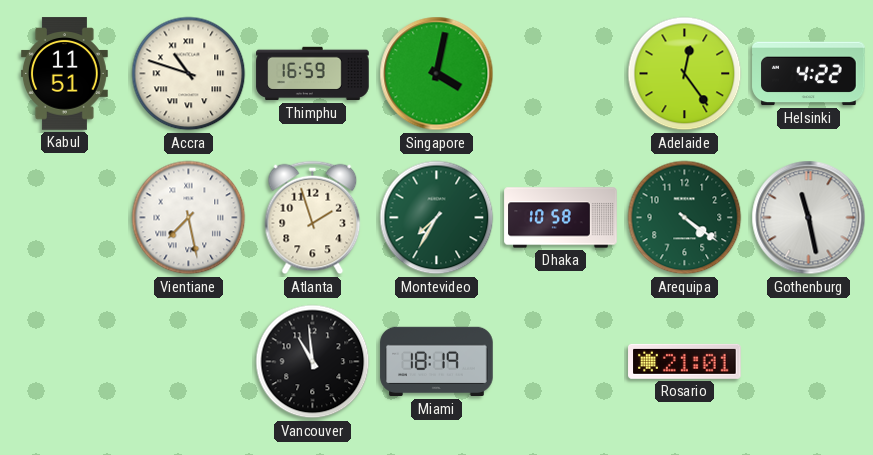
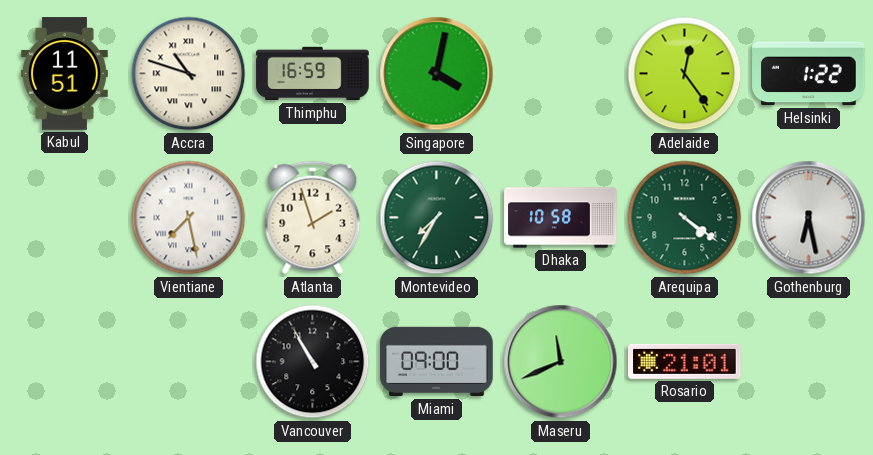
Helsinki: 4:22 -> 1:22
Gothenburg: 11:28 -> 6:28
Vancouver: 10:59 -> 10:55
Miami: 18:19 -> 09:00
Maseru: none -> 11:41
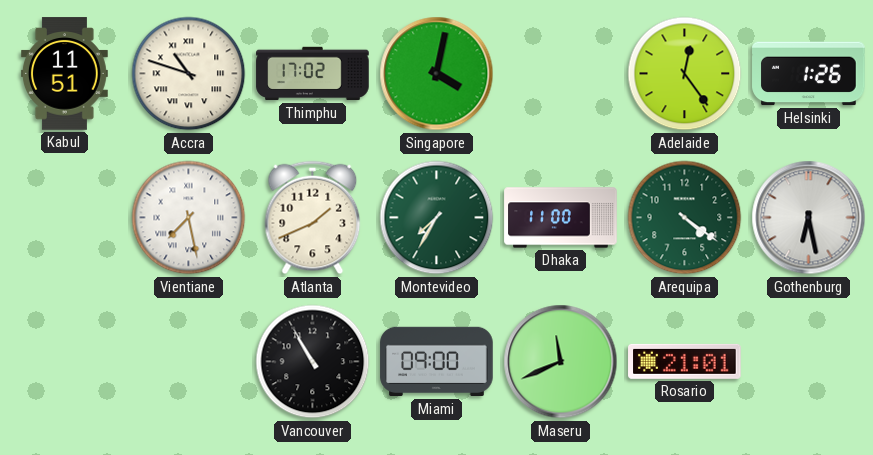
Thimphu: 16:59 -> 17:02
Helsinki: 1:22 -> 1:26
Atlanta: 1:57 -> 1:41
Dhaka: 10:58 -> 11:00
